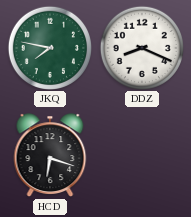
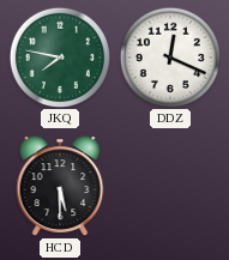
DDZ: 8:19 -> 12:19
HCD: 6:18 -> 5:30
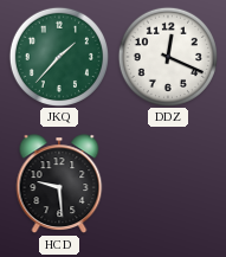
JKQ: 7:47 -> 1:37
HCD: 5:30 -> 9:29
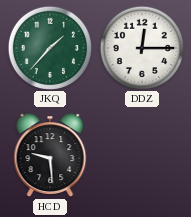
DDZ: 12:19 -> 12:15
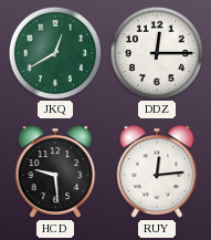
JKQ: 1:37 -> 12:40
RUY: none -> 12:14
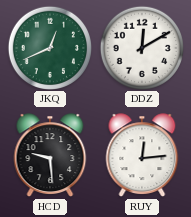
JKQ: 12:40 -> 12:41
DDZ: 12:15 -> 12:10
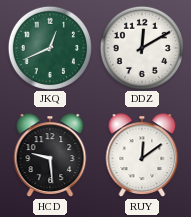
RUY: 12:14 -> 12:09
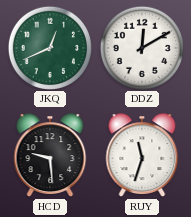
RUY: 12:09 -> 11:33
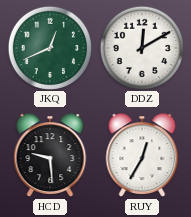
RUY: 11:33 -> 12:35
